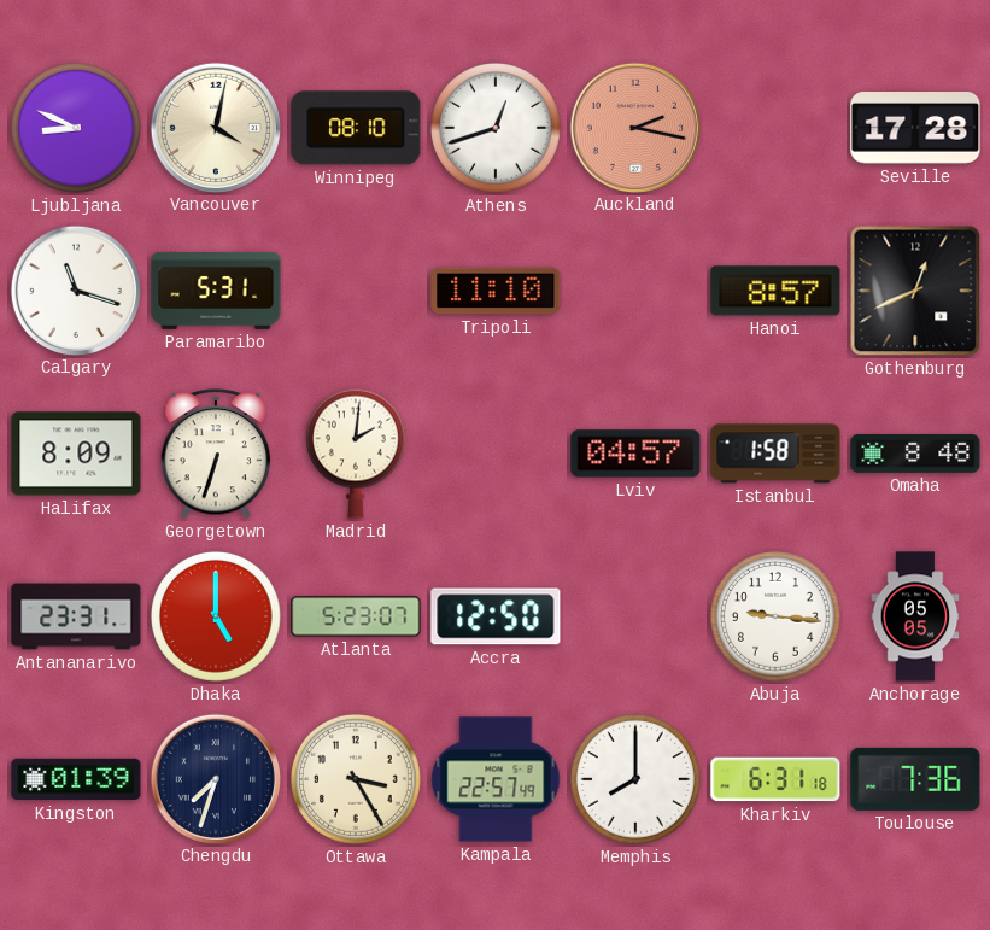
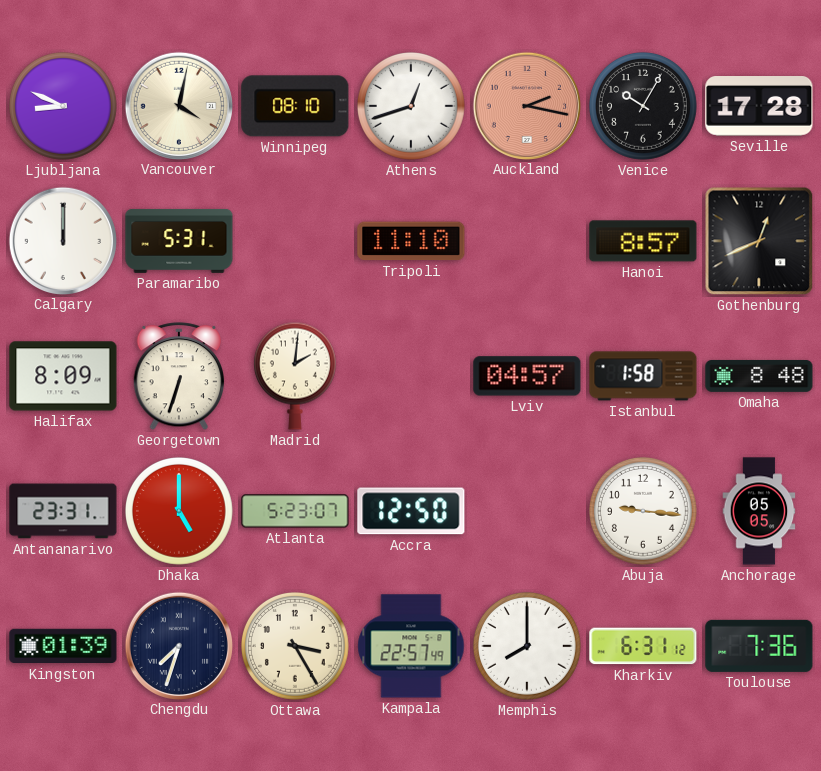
Venice: none -> 10:05
Calgary: 11:18 -> 12:00
Kharkiv: 6:31:18 -> 6:31:12
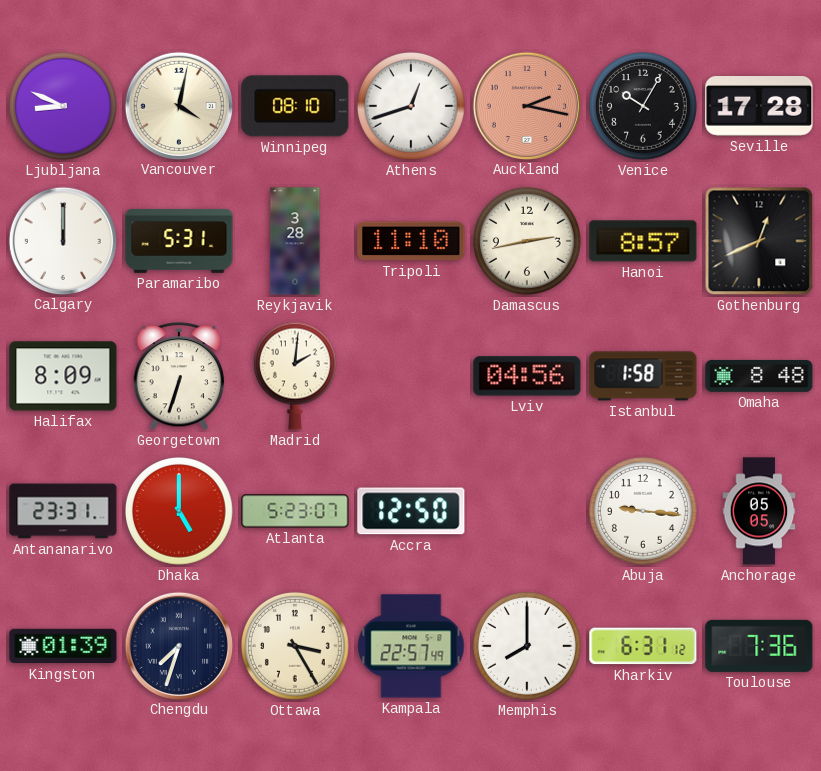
Reykjavik: none -> 3:28
Damascus: none -> 2:43
Lviv: 04:57 -> 04:56
